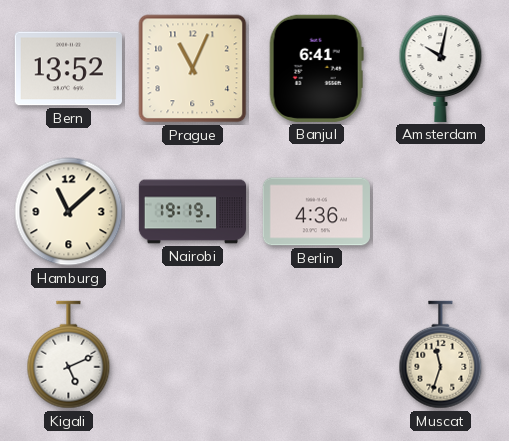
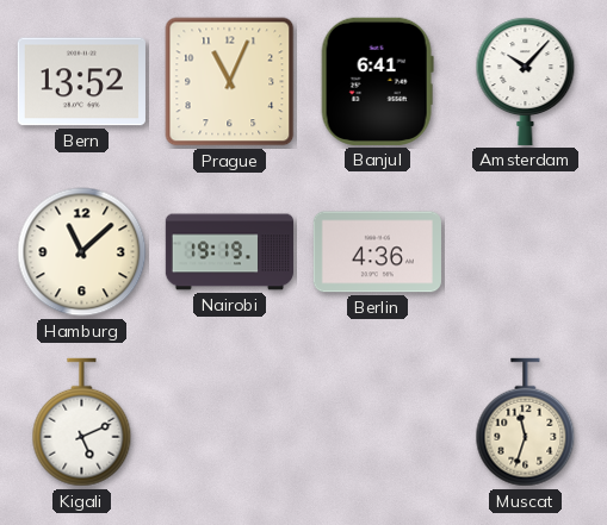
Amsterdam: 10:02 -> 10:07
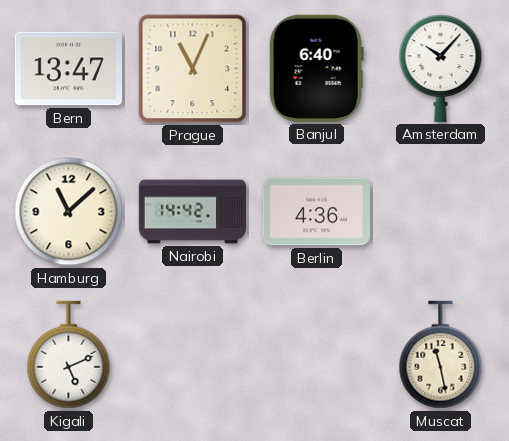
Bern: 13:52 -> 13:47
Banjul: 6:41 -> 6:40
Nairobi: 19:19 -> 14:42
Muscat: 11:33 -> 11:28
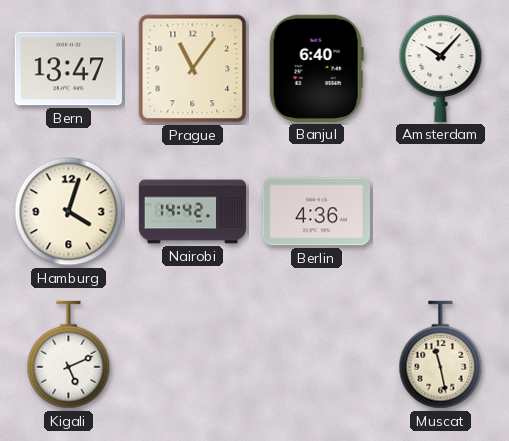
Prague: 11:04 -> 11:06
Hamburg: 11:08 -> 4:03
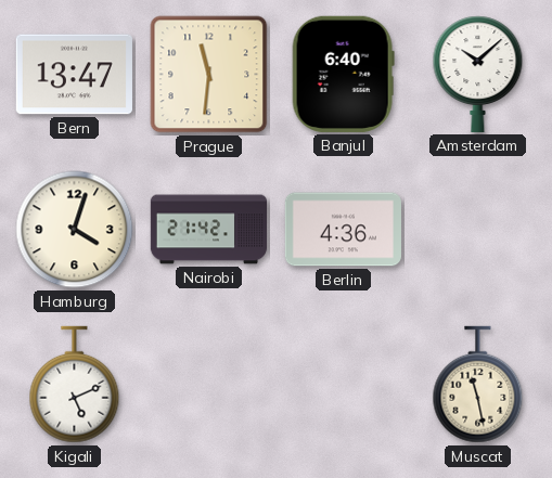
Prague: 11:06 -> 11:31
Amsterdam: 10:07 -> 10:08
Nairobi: 14:42 -> 21:42
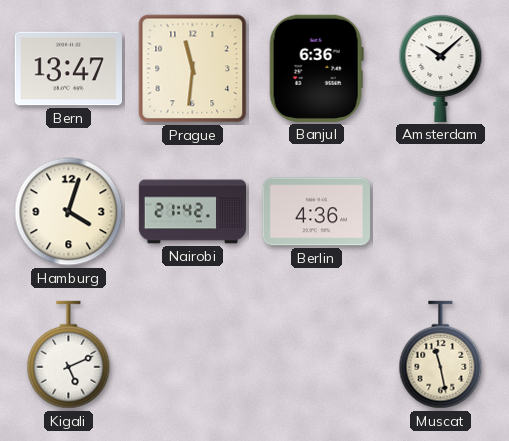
Banjul: 6:40 -> 6:36
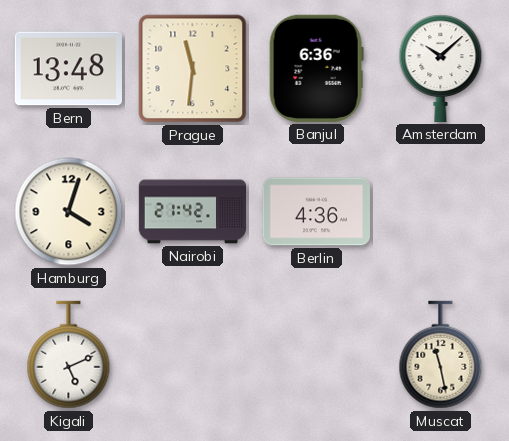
Bern: 13:47 -> 13:48
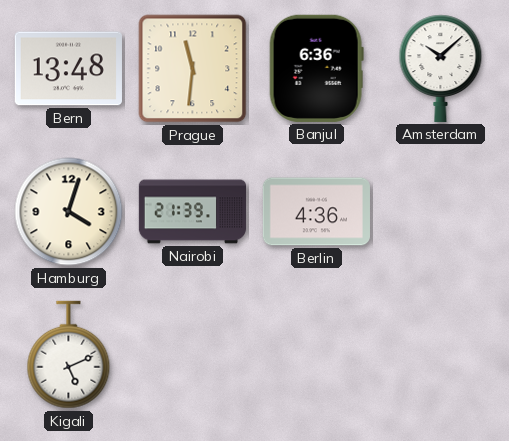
Nairobi: 21:42 -> 21:39
Muscat: 11:28 -> none
